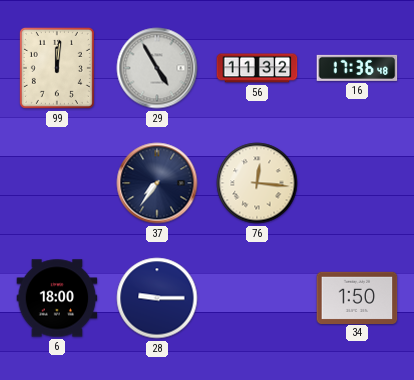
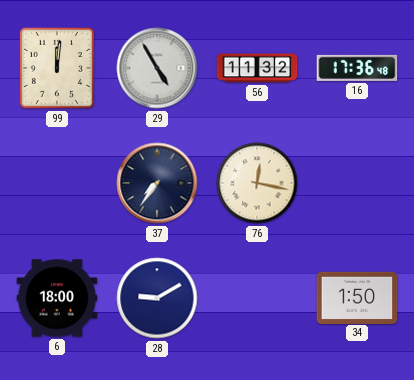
76: 12:16 -> 12:17
28: 9:15 -> 9:10
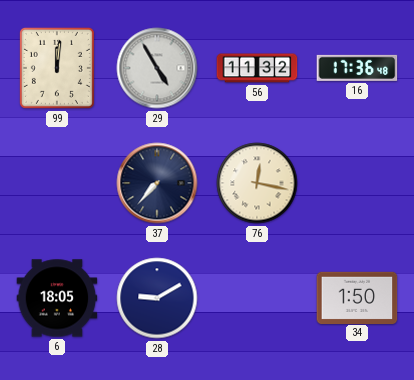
37: 7:36 -> 7:37
6: 18:00 -> 18:05
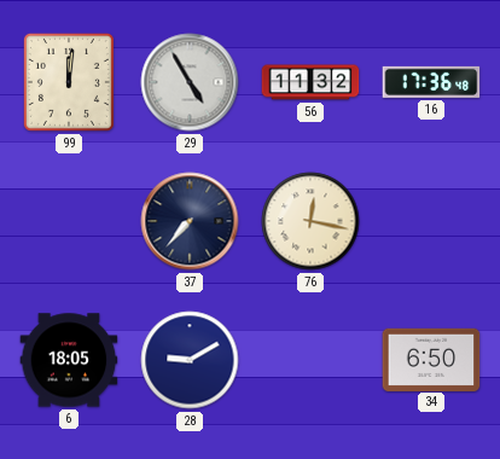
34: 1:50 -> 6:50
